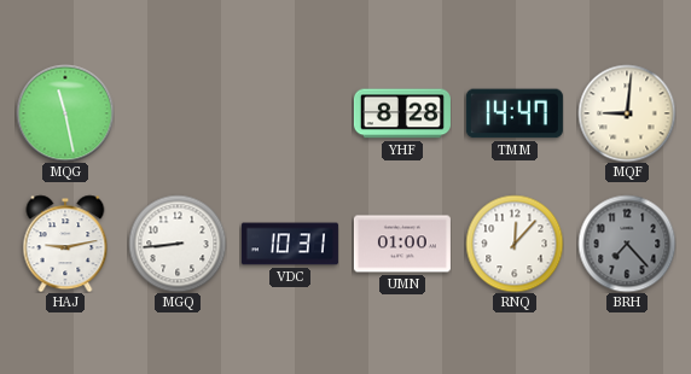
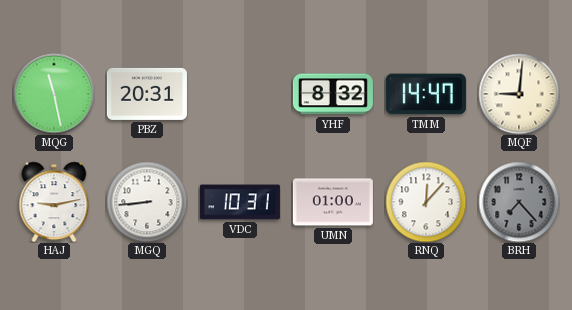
PBZ: none -> 20:31
YHF: 8:28 -> 8:32
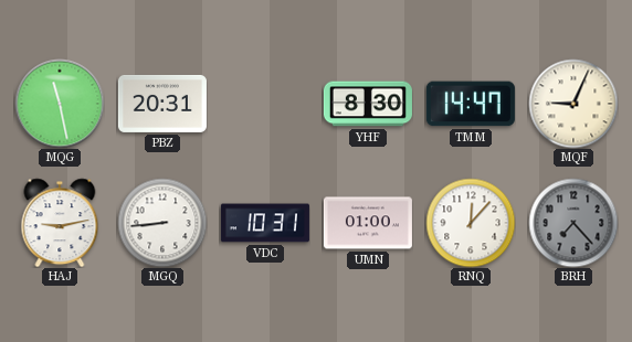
YHF: 8:32 -> 8:30
MQF: 9:01 -> 9:04
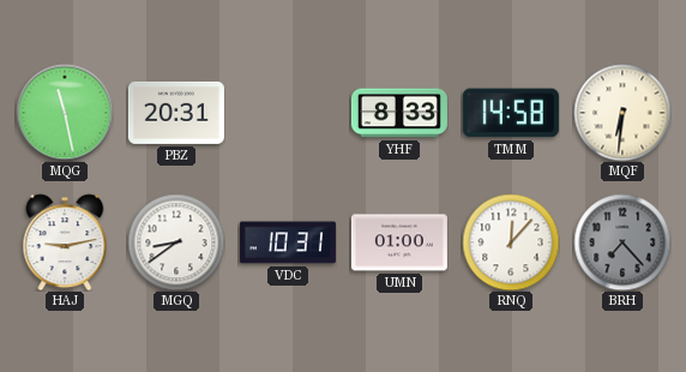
YHF: 8:30 -> 8:33
TMM: 14:47 -> 14:58
MQF: 9:04 -> 6:31
MGQ: 8:44 -> 8:39
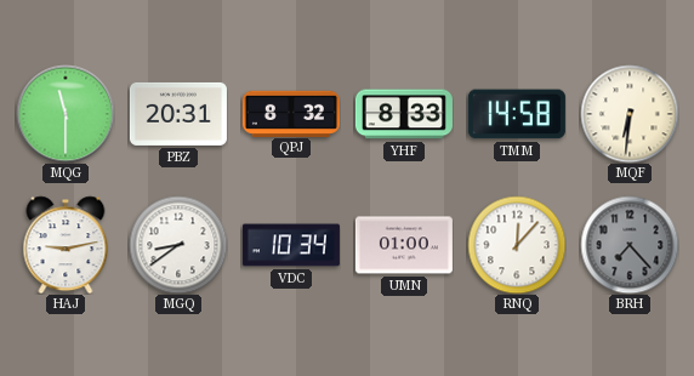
MQG: 11:28 -> 11:30
QPJ: none -> 8:32
VDC: 10:31 -> 10:34
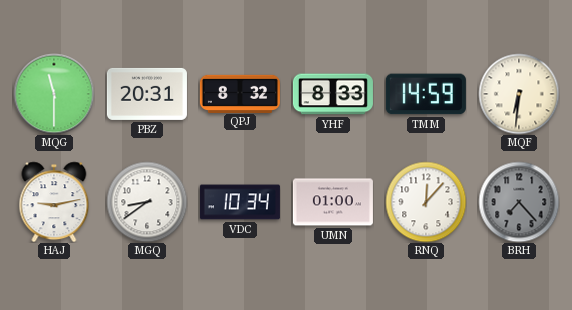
TMM: 14:58 -> 14:59
